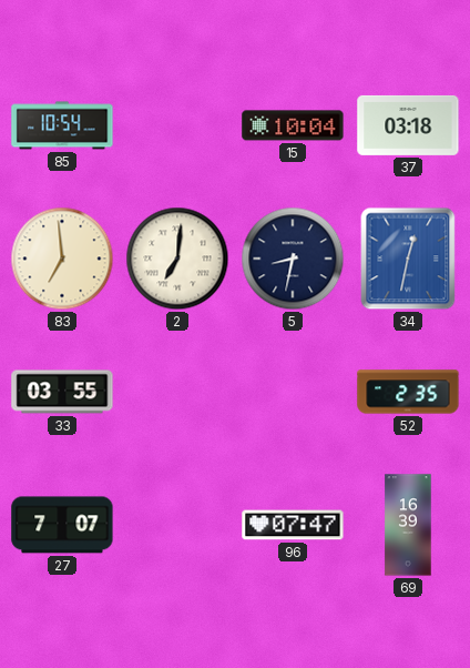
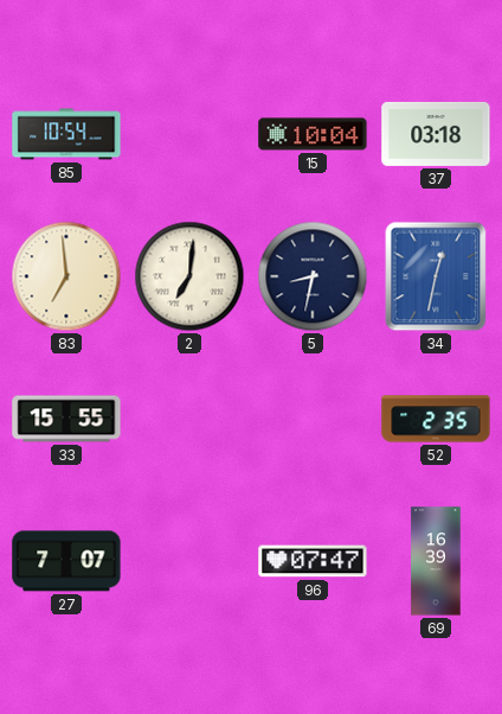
33: 03:55 -> 15:55
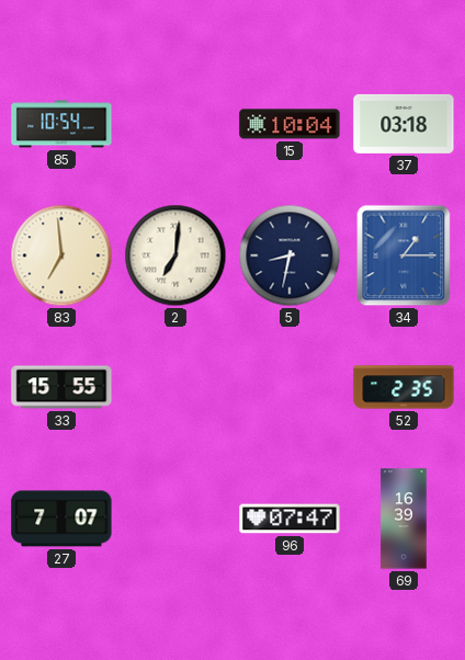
34: 12:32 -> 1:15
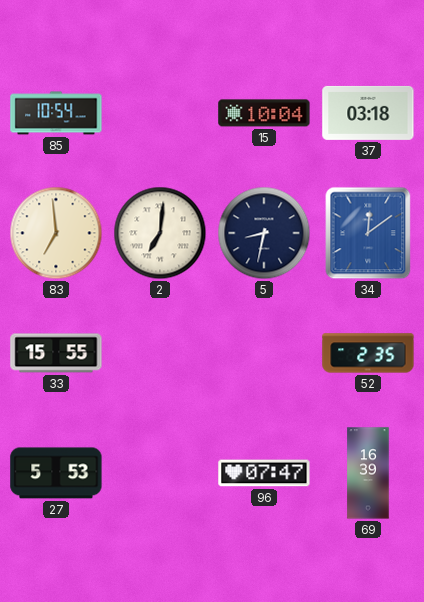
34: 1:15 -> 12:09
27: 7:07 -> 5:53
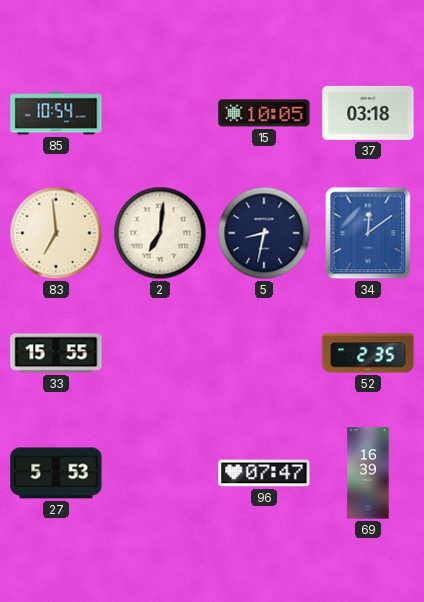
15: 10:04 -> 10:05
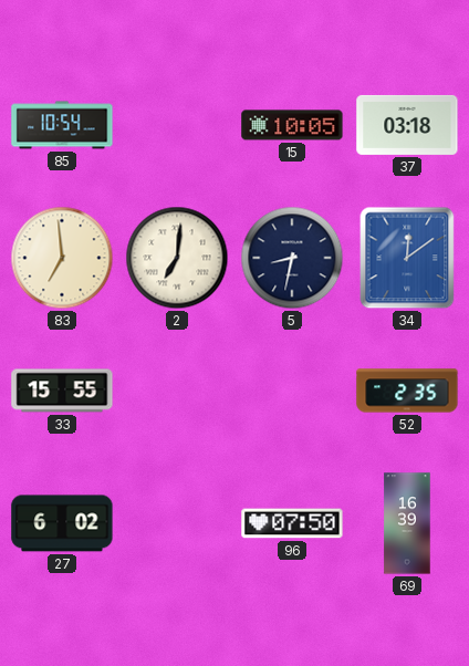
27: 5:53 -> 6:02
96: 07:47 -> 07:50
